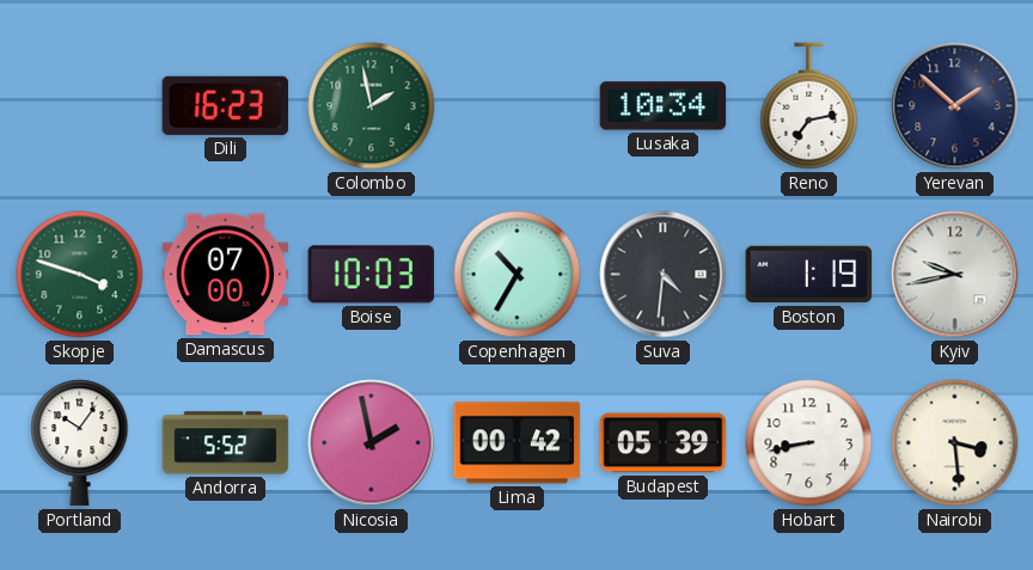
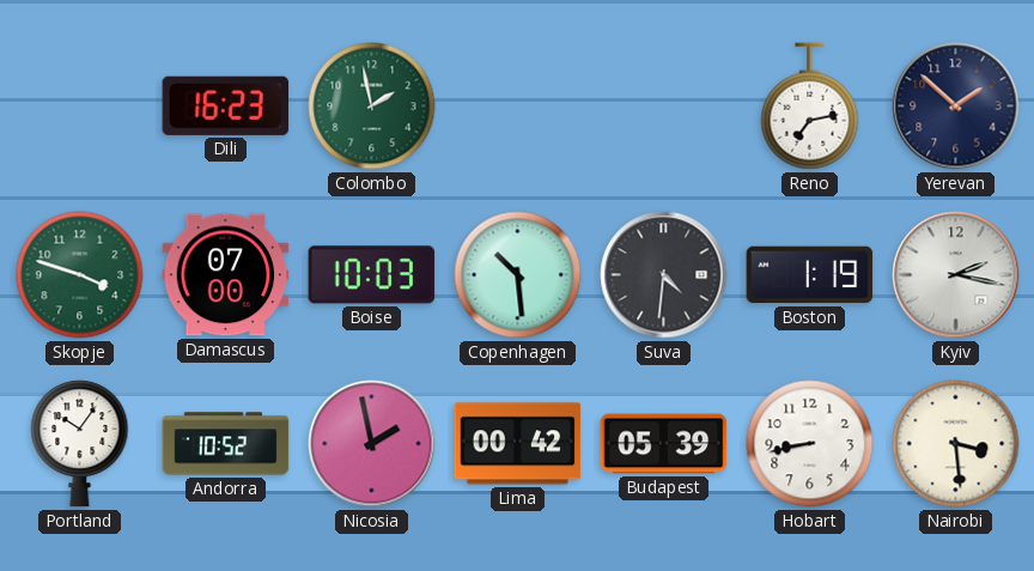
Lusaka: 10:34 -> none
Copenhagen: 10:35 -> 10:29
Kyiv: 9:43 -> 2:17
Andorra: 5:52 -> 10:52
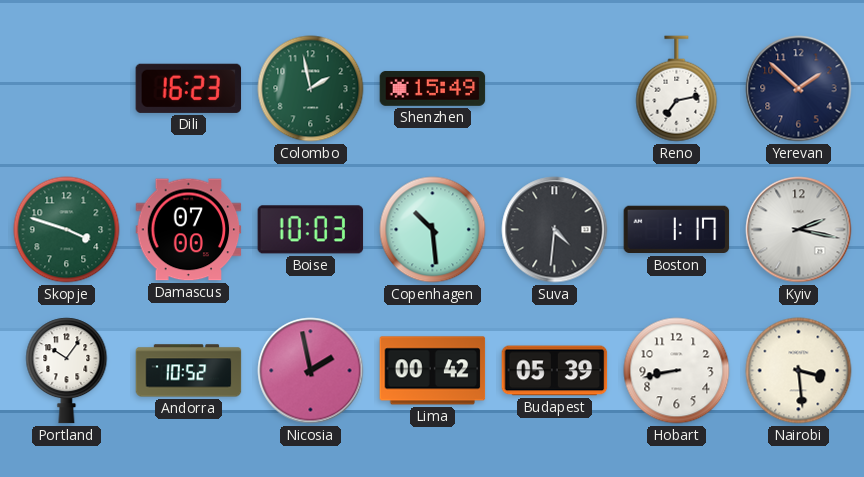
Shenzhen: none -> 15:49
Boston: 1:19 -> 1:17
